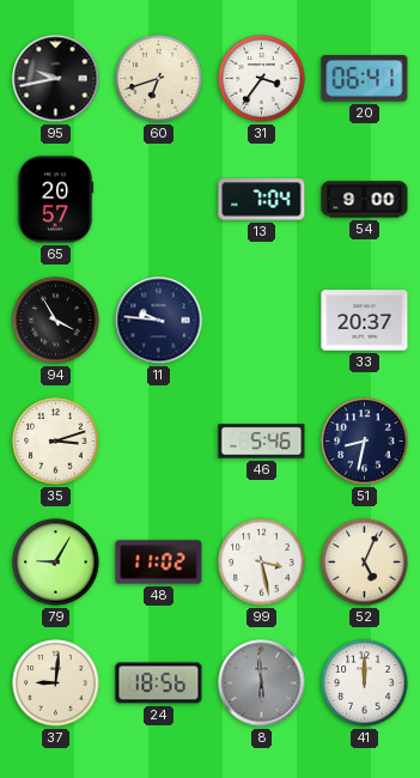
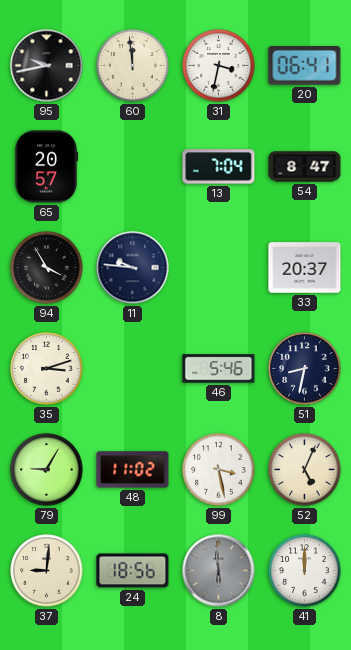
60: 6:42 -> 11:59
31: 3:36 -> 3:32
54: 9:00 -> 8:47
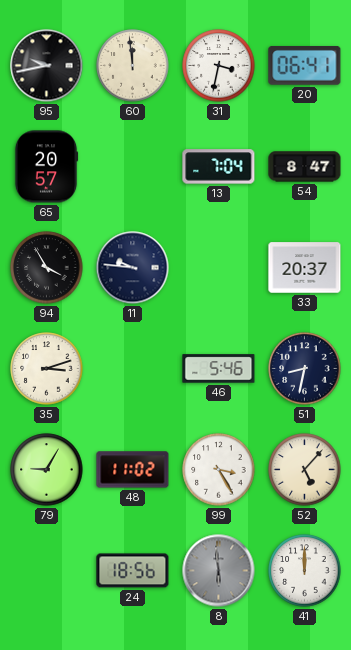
99: 3:28 -> 3:25
52: 5:04 -> 5:07
37: 9:01 -> none
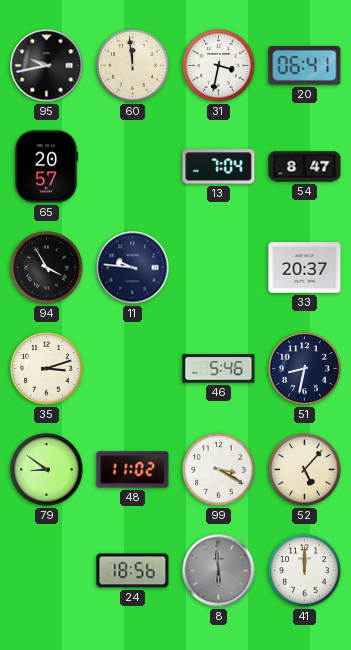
79: 9:05 -> 8:51
99: 3:25 -> 3:20
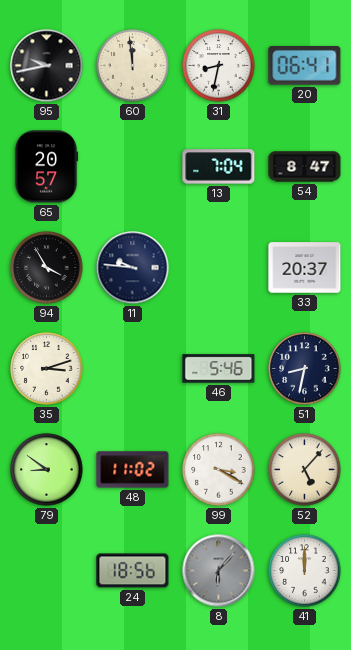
31: 3:32 -> 8:32
8: 5:59 -> 6:07
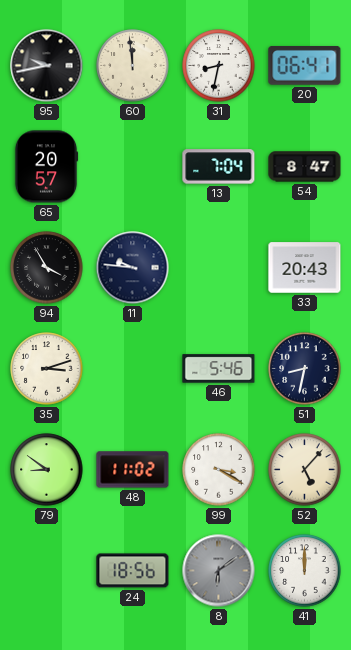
33: 20:37 -> 20:43
8: 6:07 -> 6:09
